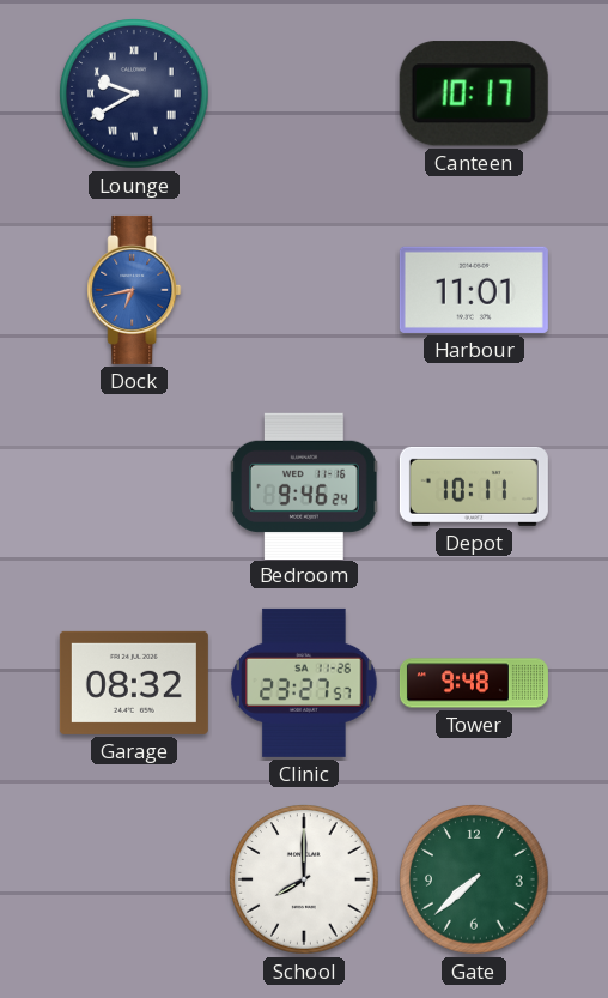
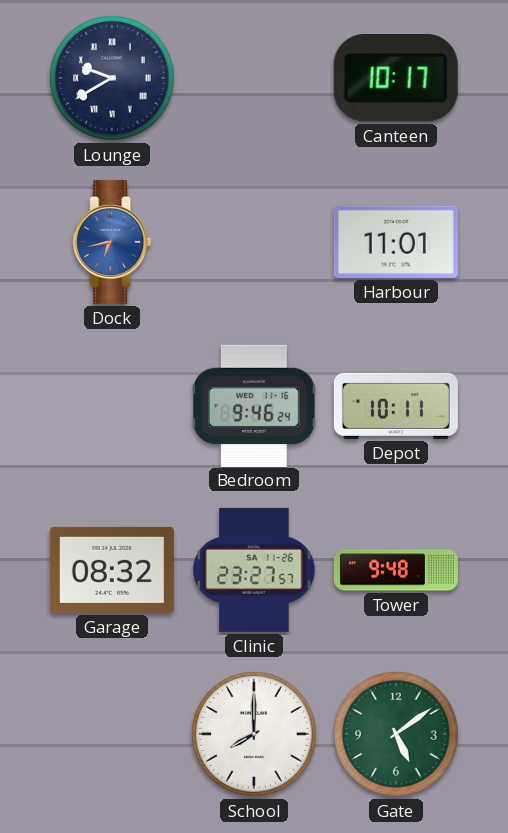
Gate: 7:38 -> 5:09
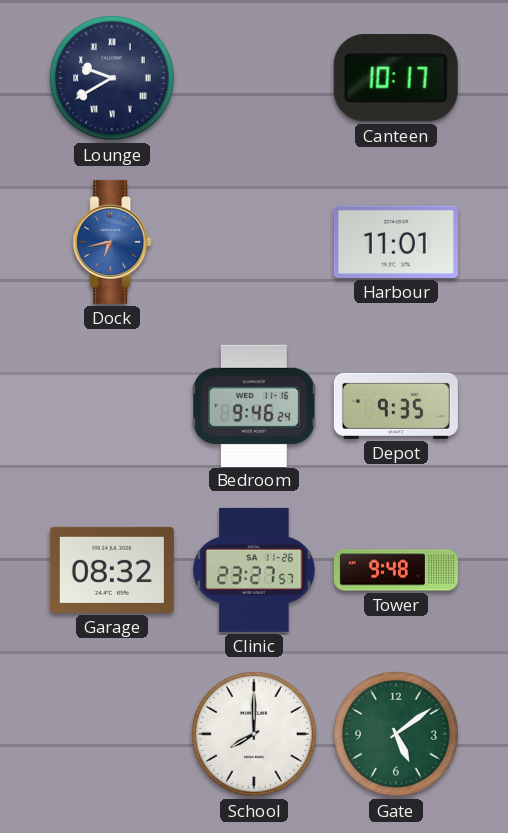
Depot: 10:11 -> 9:35
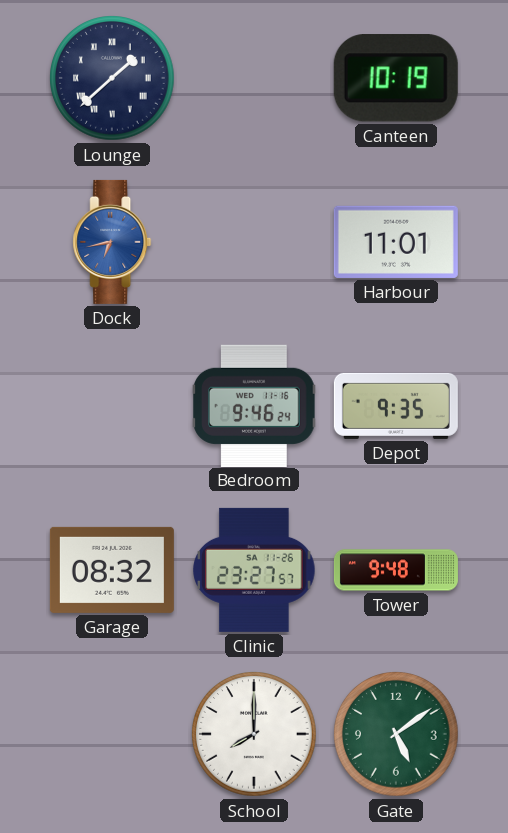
Lounge: 9:40 -> 1:38
Canteen: 10:17 -> 10:19
